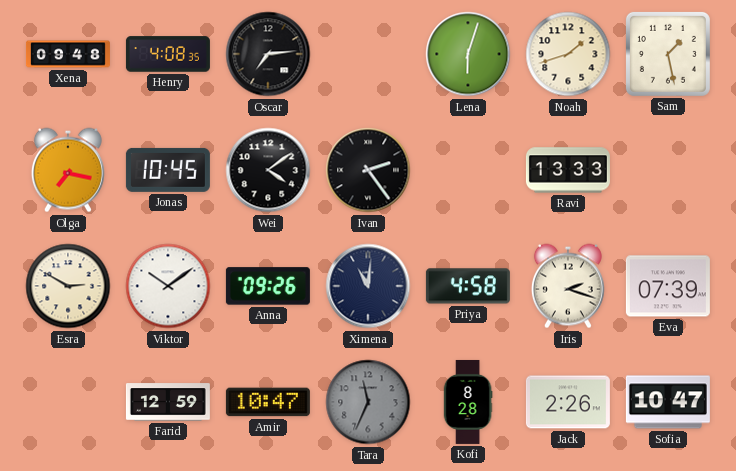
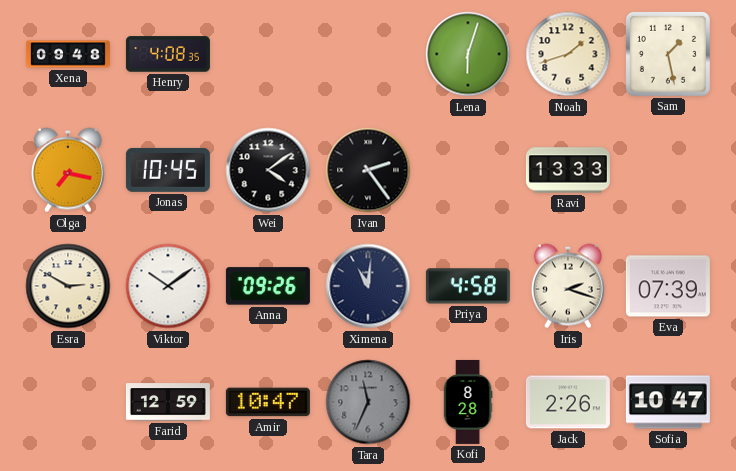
Oscar: 7:14 -> none
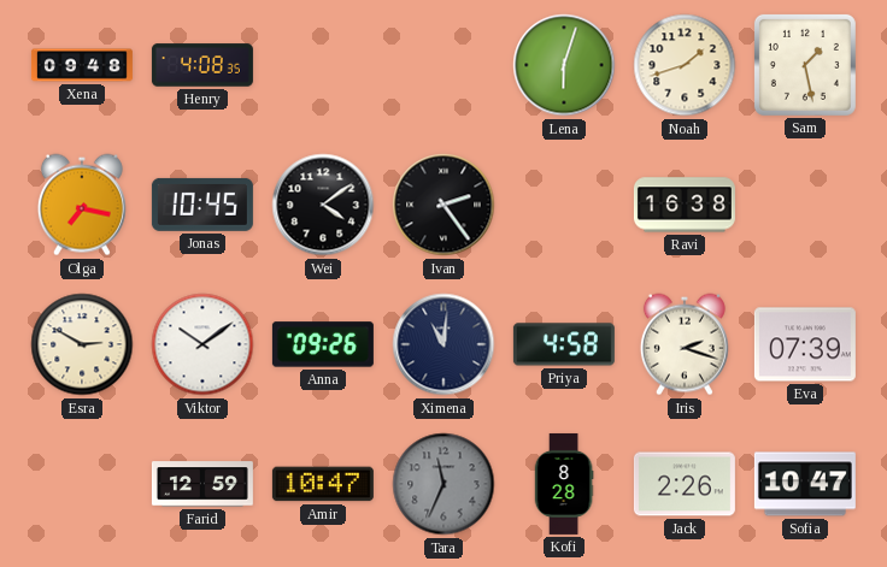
Ravi: 13:33 -> 16:38
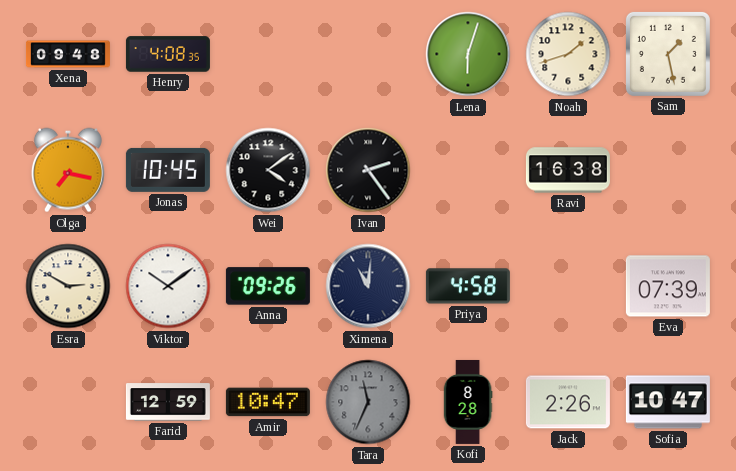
Iris: 2:18 -> none
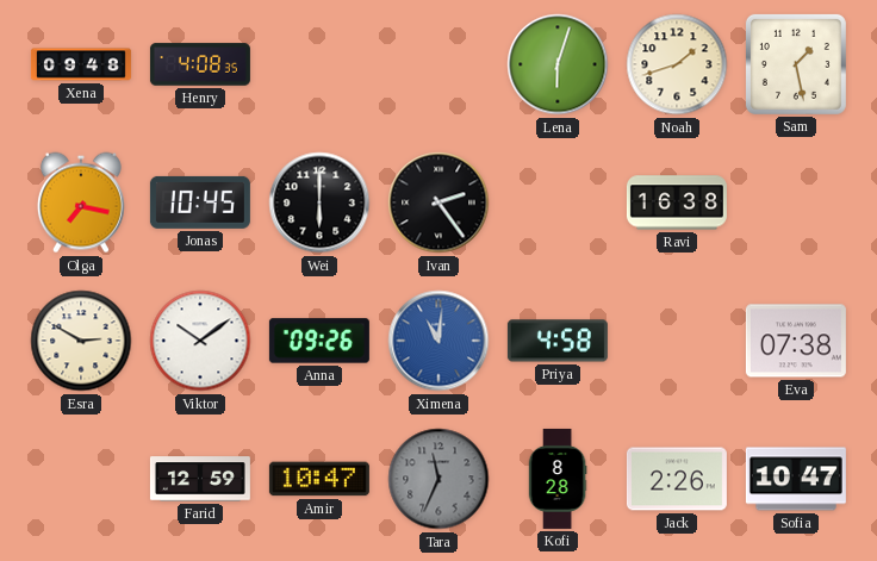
Wei: 4:09 -> 6:00
Ximena dial: navy -> blue
Eva: 07:39 -> 07:38
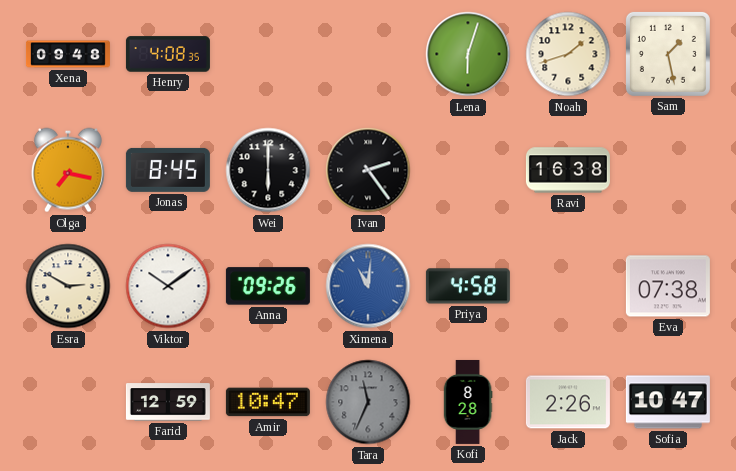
Jonas: 10:45 -> 8:45
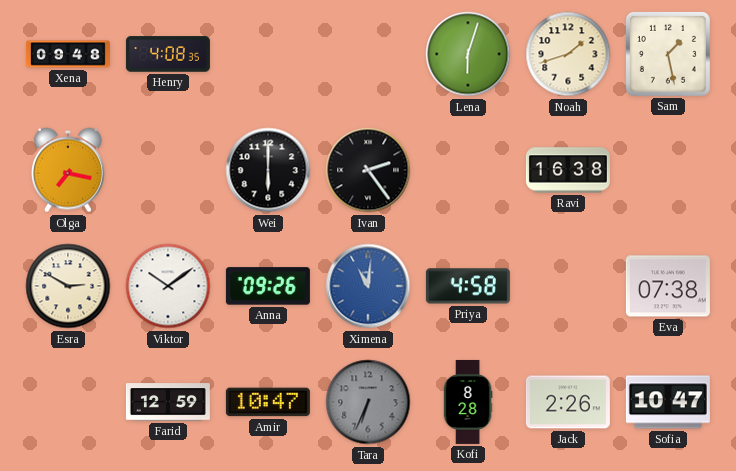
Jonas: 8:45 -> none
Tara: 11:34 -> 6:34
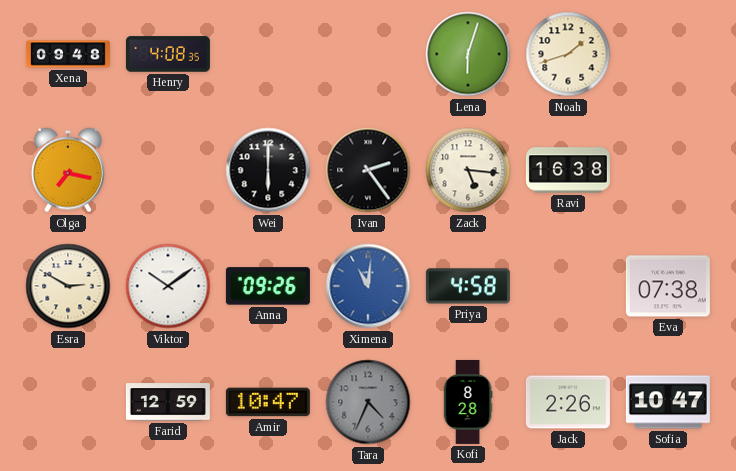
Sam: 1:28 -> none
Zack: none -> 5:16
Tara: 6:34 -> 4:34
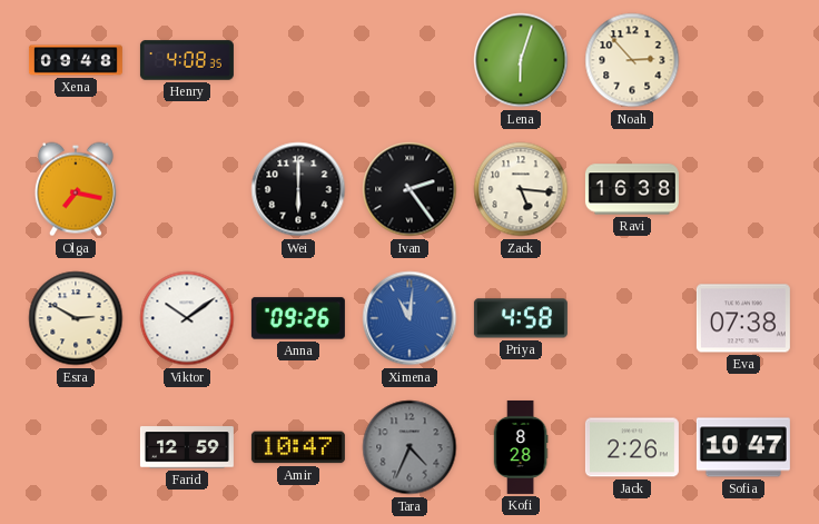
Noah: 1:42 -> 2:53
